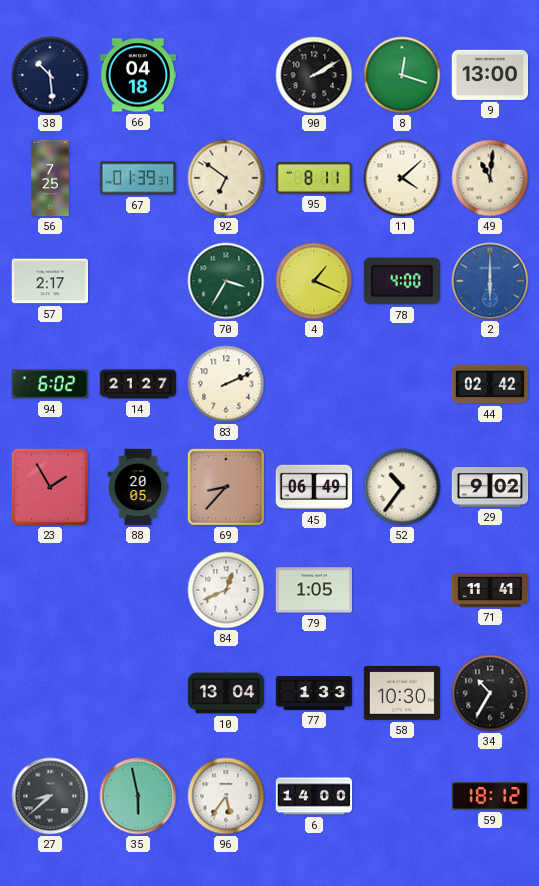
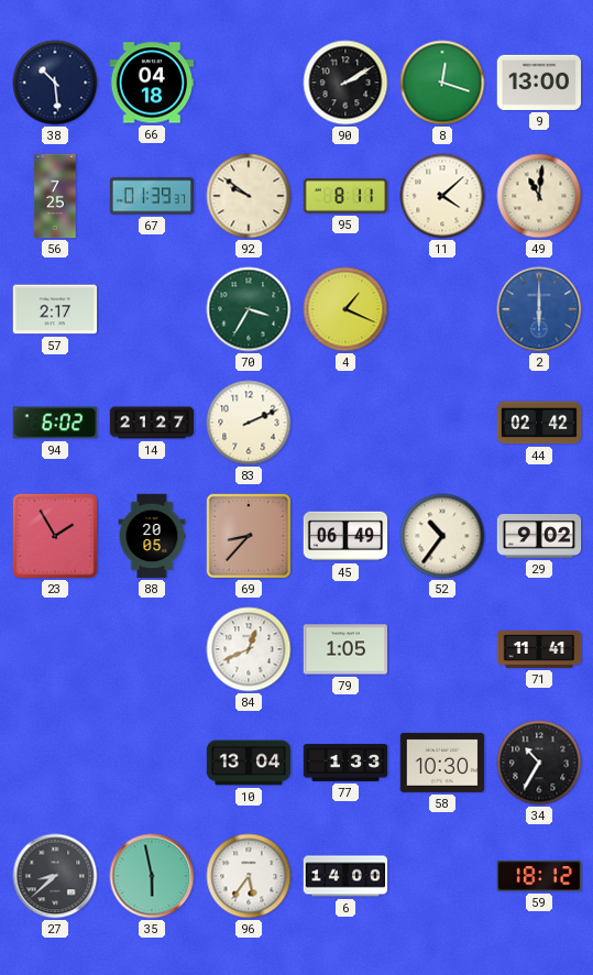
92: 6:51 -> 9:51
78: 4:00 -> none
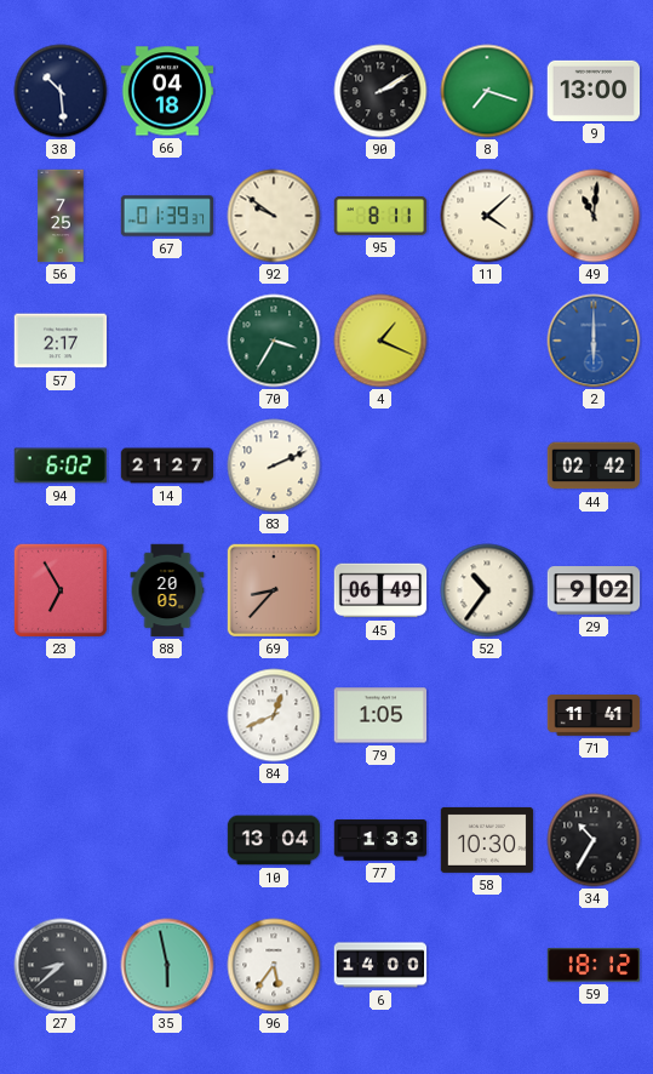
8: 12:18 -> 7:18
23: 1:55 -> 6:55
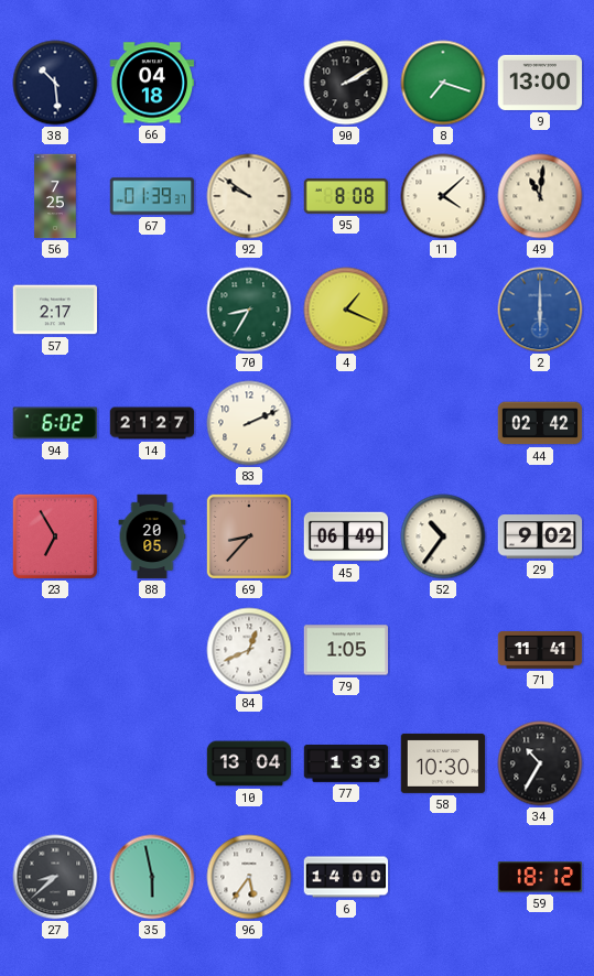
95: 8:11 -> 8:08
70: 3:35 -> 8:35
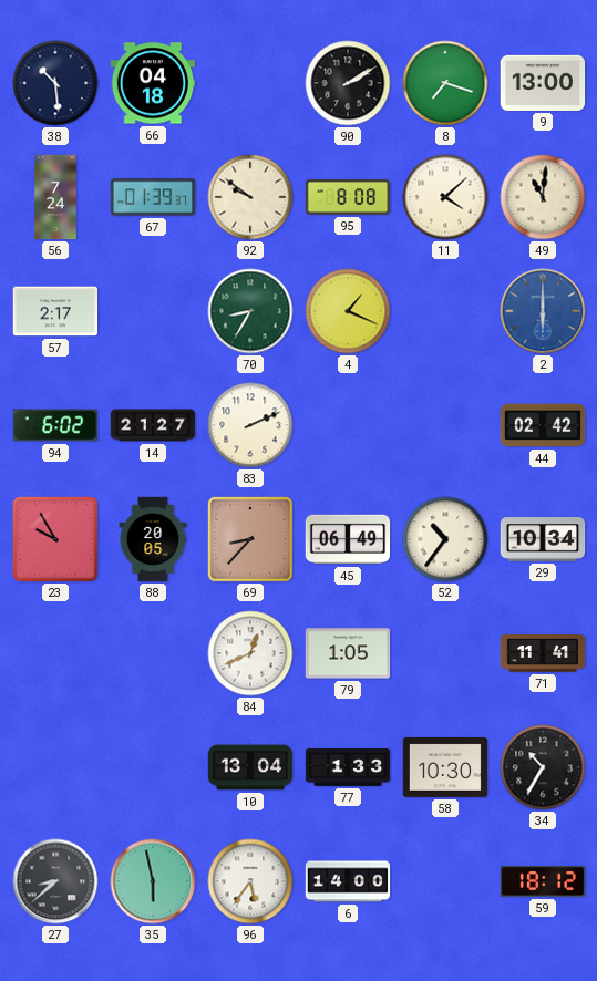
56: 7:25 -> 7:24
23: 6:55 -> 9:55
29: 9:02 -> 10:34
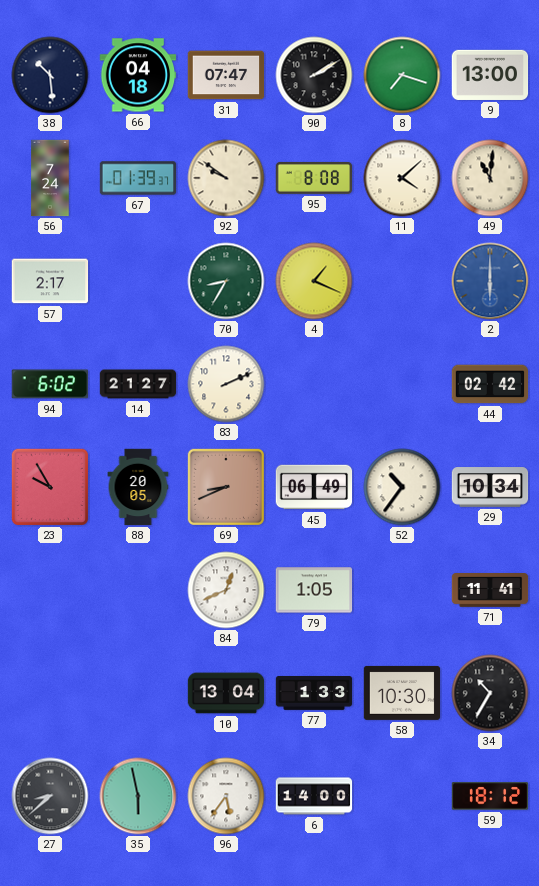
31: none -> 07:47
69: 8:37 -> 8:41
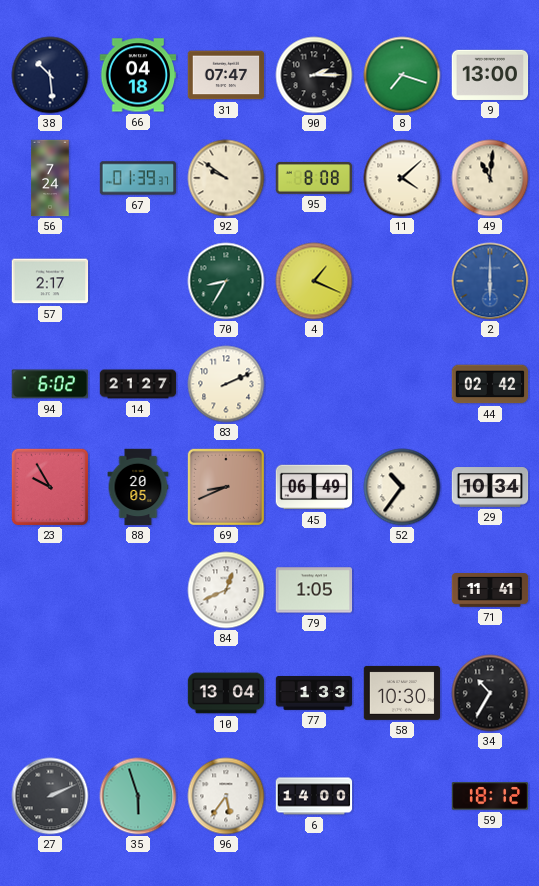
90: 2:10 -> 2:15
27: 8:38 -> 2:11
35: 5:58 -> 5:57
